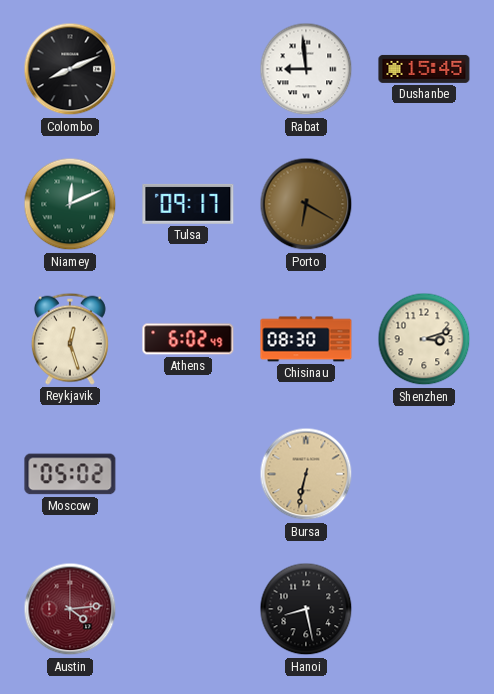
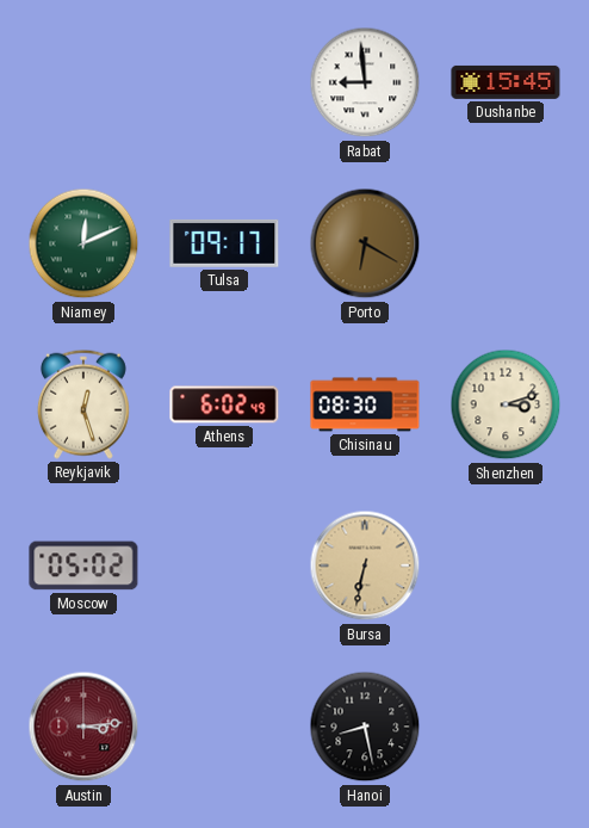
Colombo: 8:11 -> none
Austin: 4:14 -> 3:14
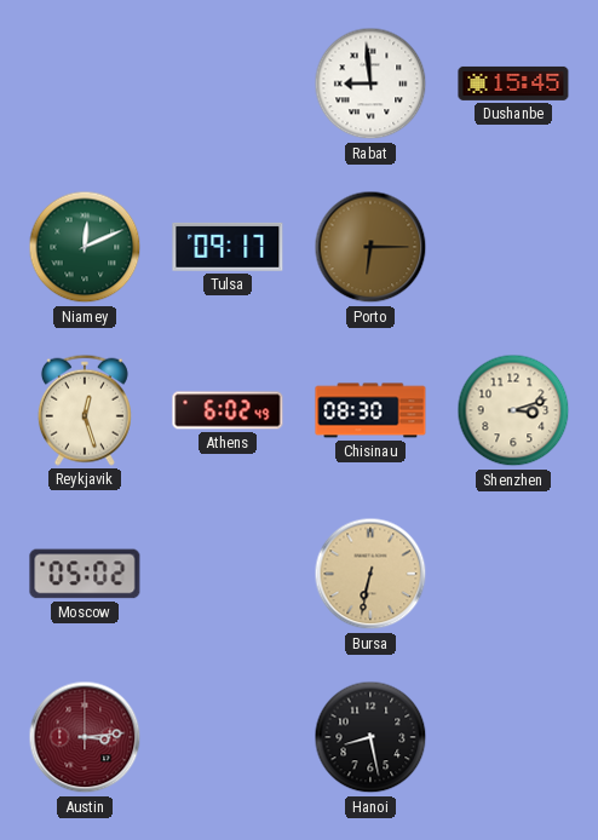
Porto: 6:20 -> 6:15
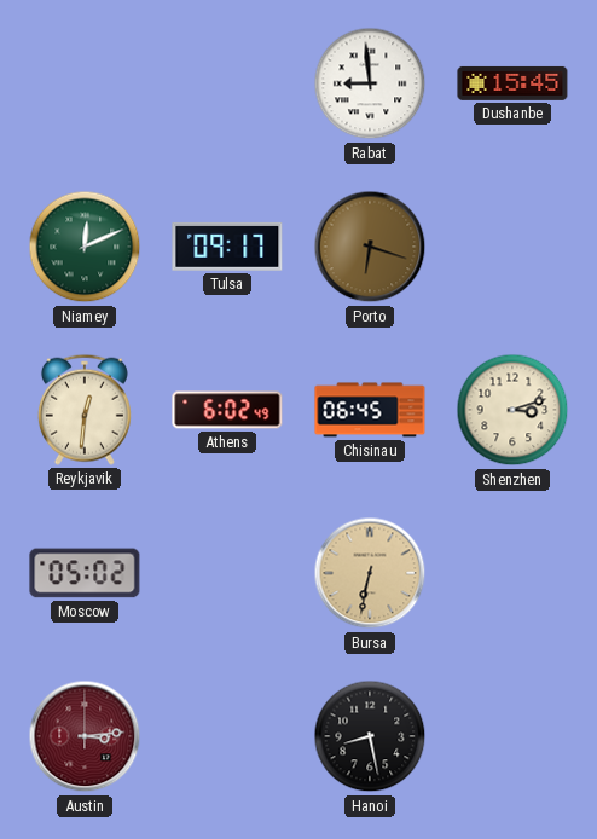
Porto: 6:15 -> 6:18
Reykjavik: 12:27 -> 12:31
Chisinau: 08:30 -> 06:45
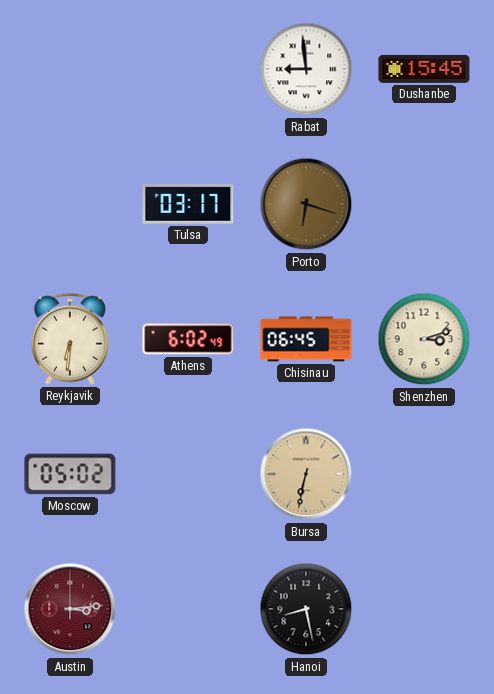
Niamey: 12:11 -> none
Tulsa: 09:17 -> 03:17
Reykjavik: 12:31 -> 6:31
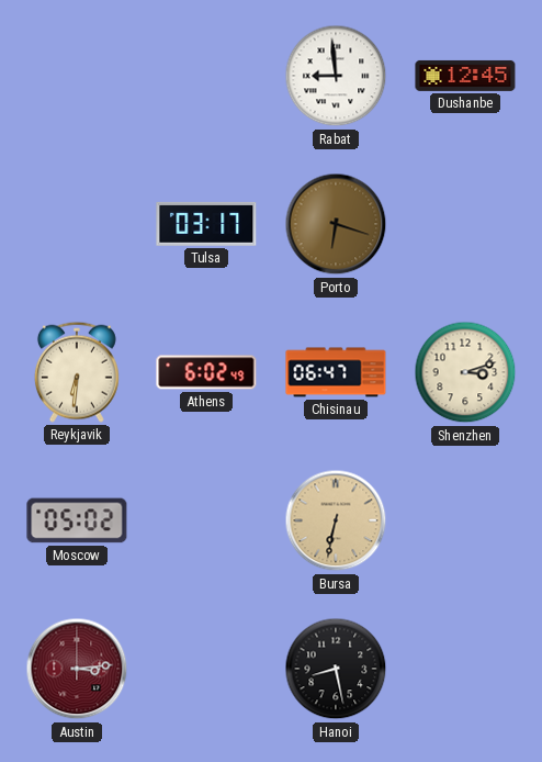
Dushanbe: 15:45 -> 12:45
Chisinau: 06:45 -> 06:47
